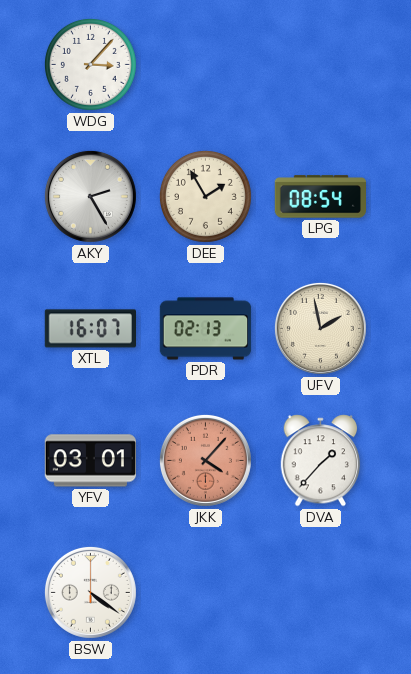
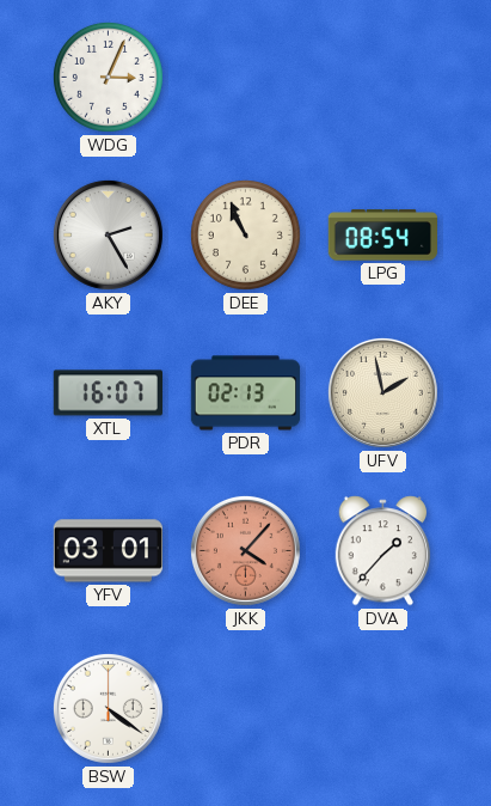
WDG: 3:07 -> 3:04
DEE: 1:55 -> 10:56
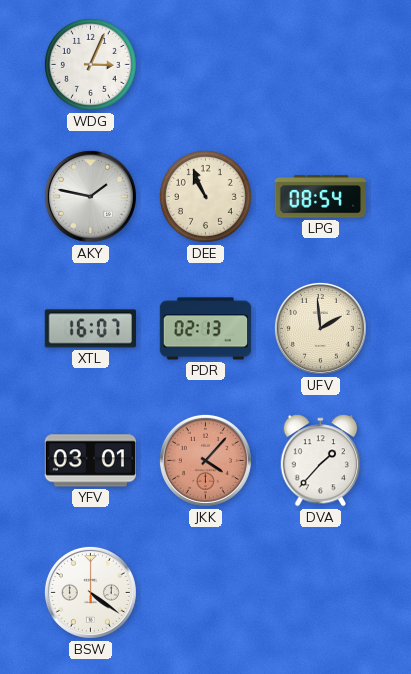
AKY: 2:25 -> 1:47
UFV: 1:58 -> 1:59
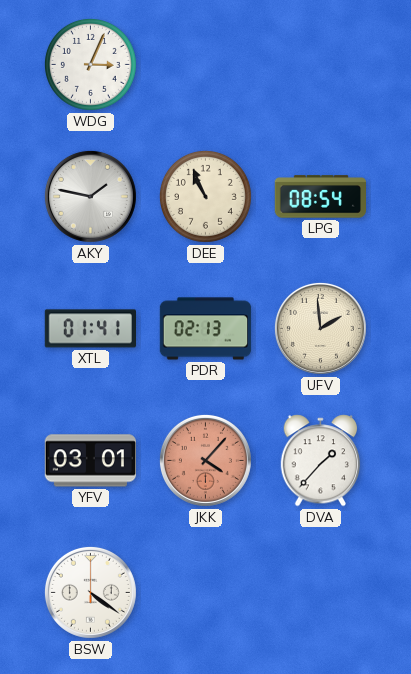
XTL: 16:07 -> 01:41
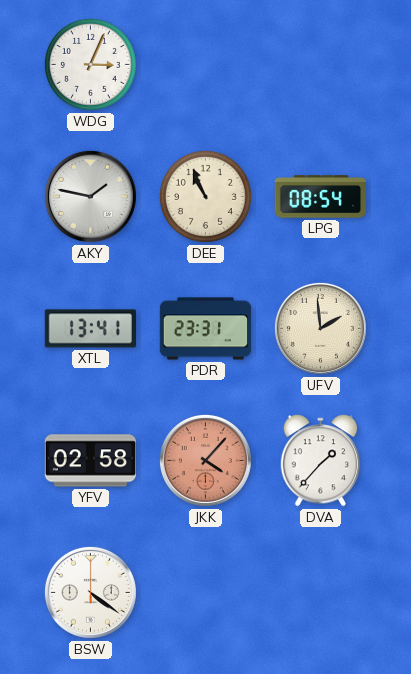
XTL: 01:41 -> 13:41
PDR: 02:13 -> 23:31
YFV: 03:01 -> 02:58
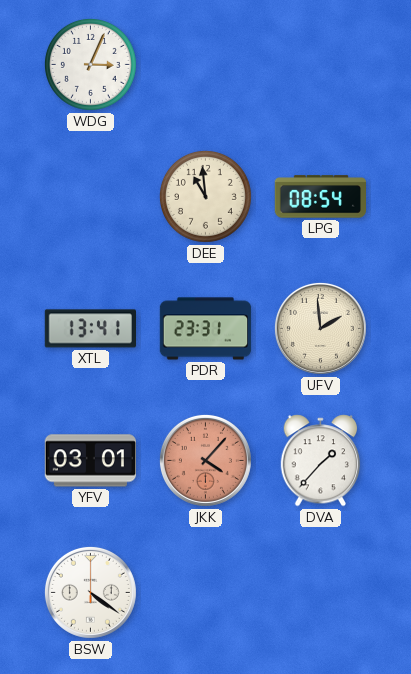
AKY: 1:47 -> none
DEE: 10:56 -> 10:59
YFV: 02:58 -> 03:01
